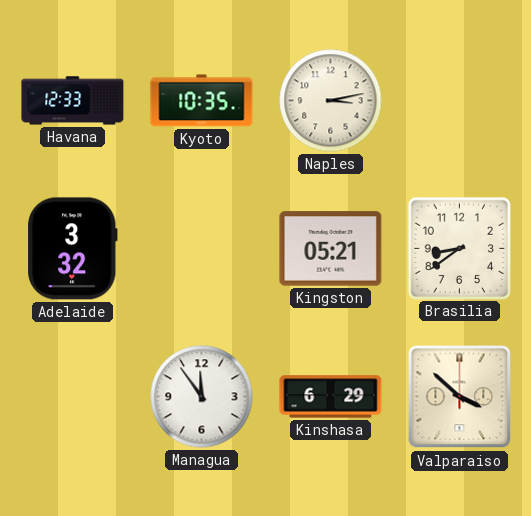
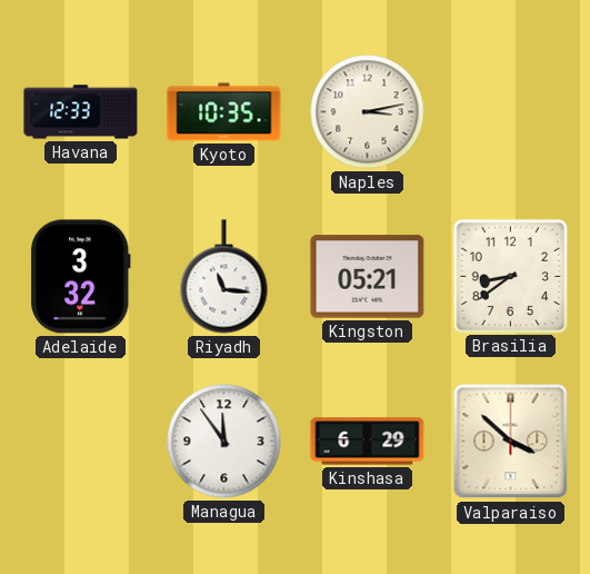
Riyadh: none -> 11:16
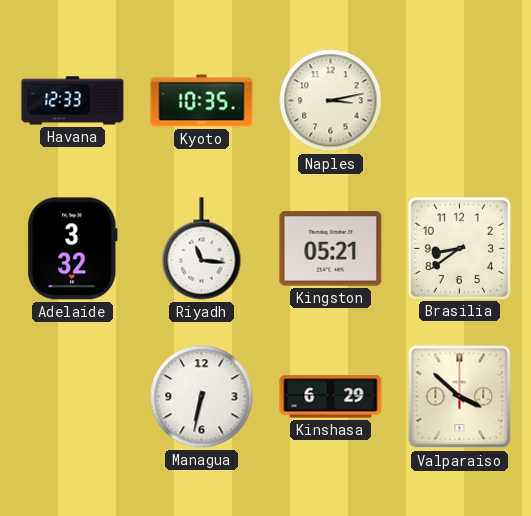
Managua: 11:54 -> 6:32
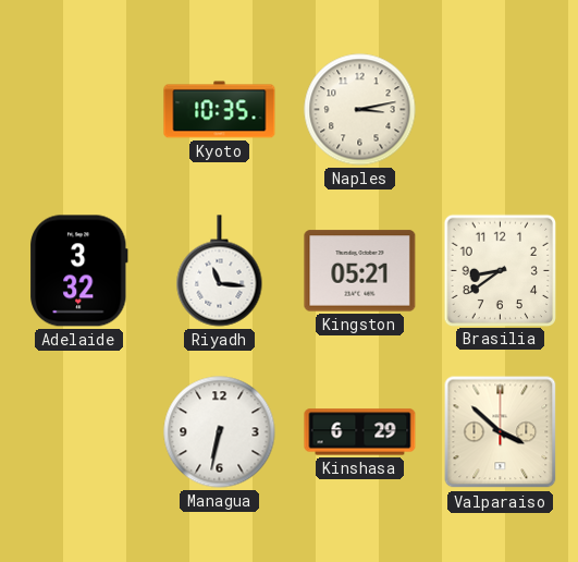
Havana: 12:33 -> none
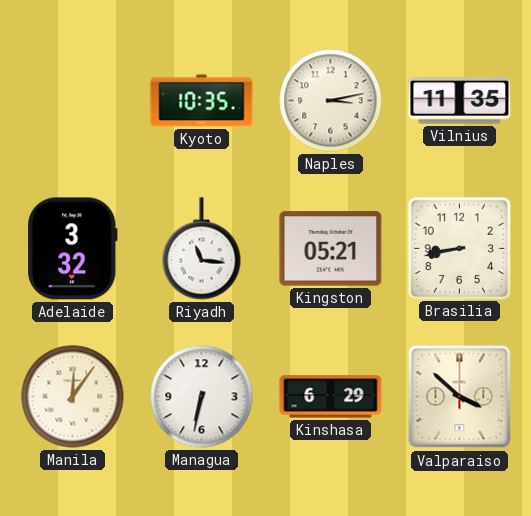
Vilnius: none -> 11:35
Brasilia: 8:39 -> 8:43
Manila: none -> 12:06
